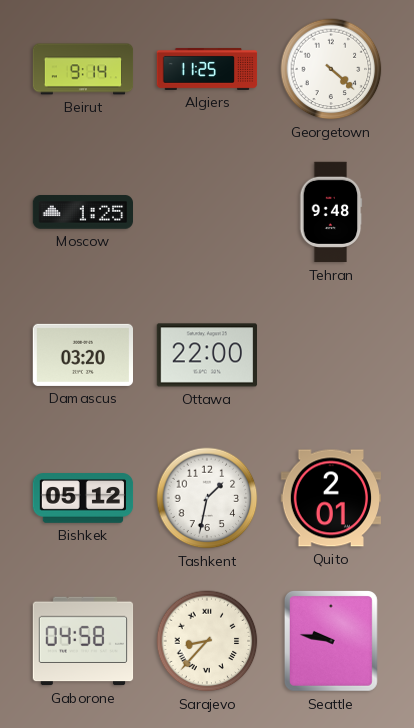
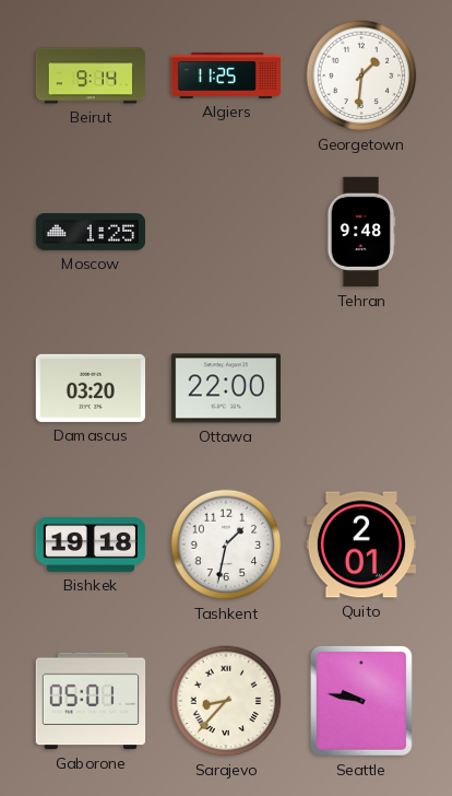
Georgetown: 4:22 -> 1:31
Bishkek: 05:12 -> 19:18
Gaborone: 04:58 -> 05:01
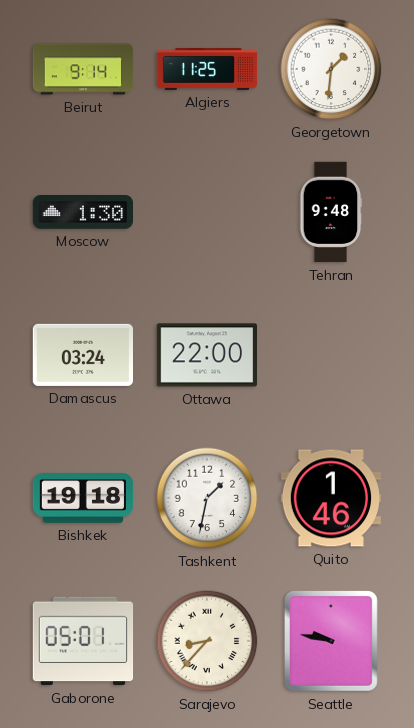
Moscow: 1:25 -> 1:30
Damascus: 03:20 -> 03:24
Quito: 2:01 -> 1:46
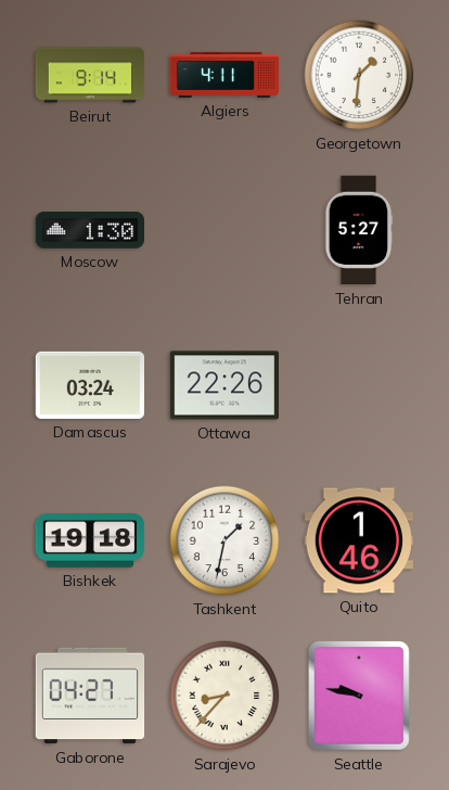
Algiers: 11:25 -> 4:11
Tehran: 9:48 -> 5:27
Ottawa: 22:00 -> 22:26
Gaborone: 05:01 -> 04:27
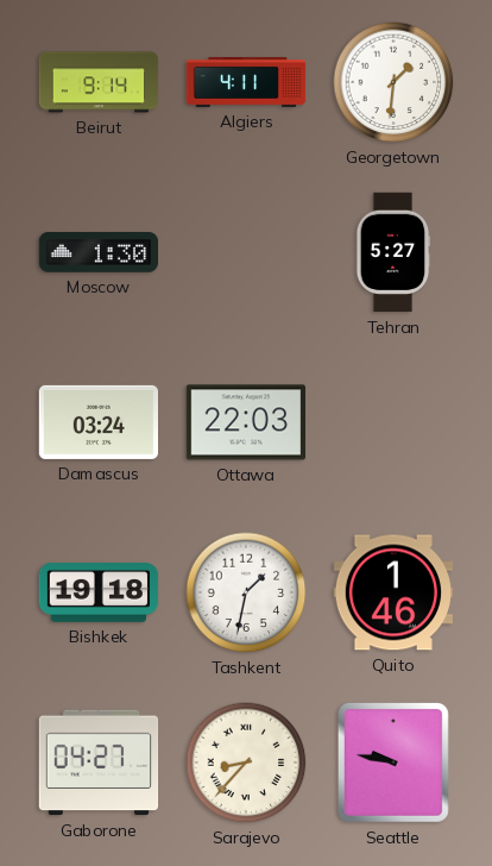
Ottawa: 22:26 -> 22:03
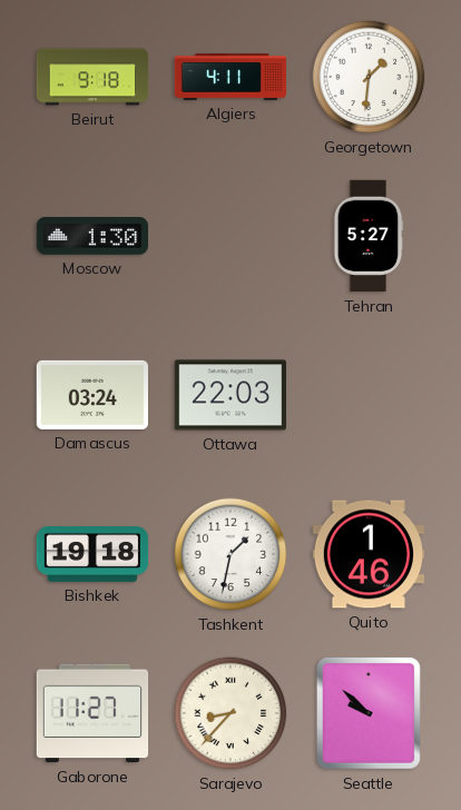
Beirut: 9:14 -> 9:18
Gaborone: 04:27 -> 11:27
Seattle: 9:47 -> 9:52
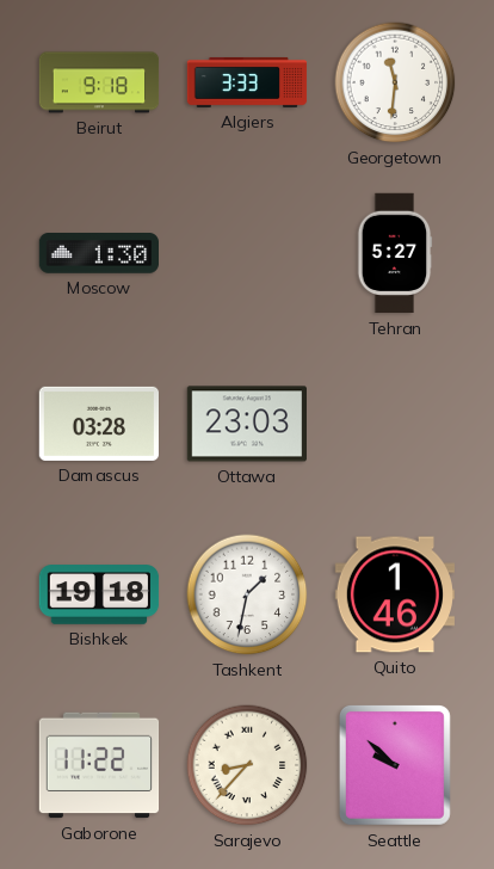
Algiers: 4:11 -> 3:33
Georgetown: 1:31 -> 11:31
Damascus: 03:24 -> 03:28
Ottawa: 22:03 -> 23:03
Gaborone: 11:27 -> 11:22
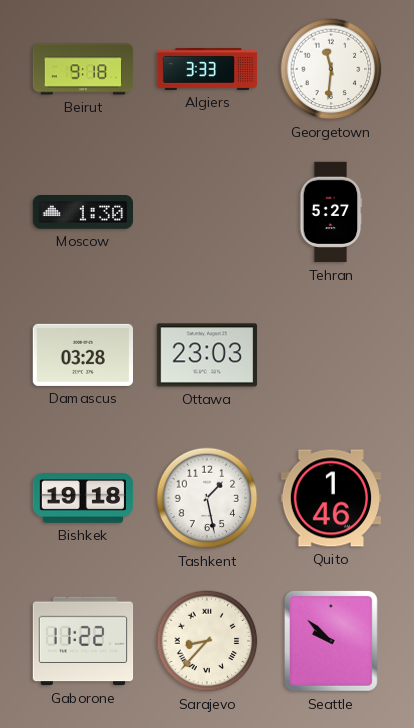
Tashkent: 1:32 -> 1:28
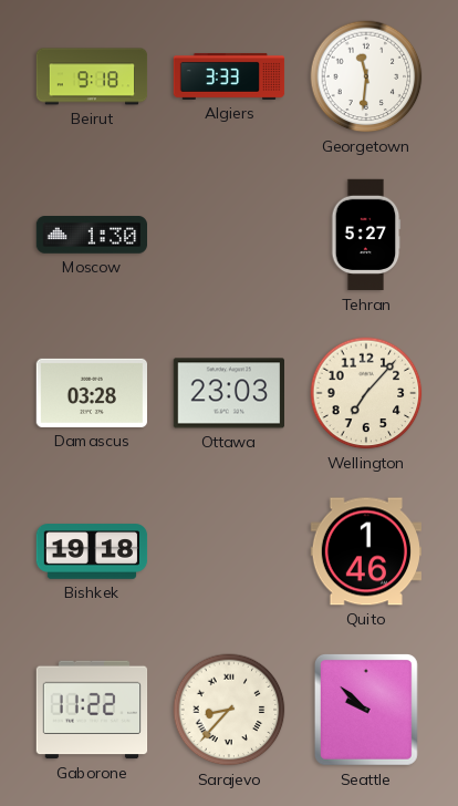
Wellington: none -> 7:07
Tashkent: 1:28 -> none
